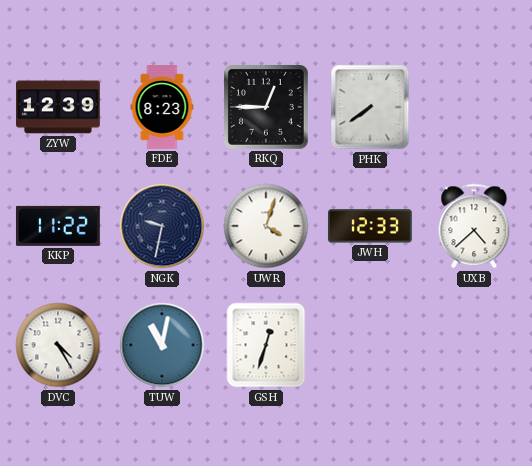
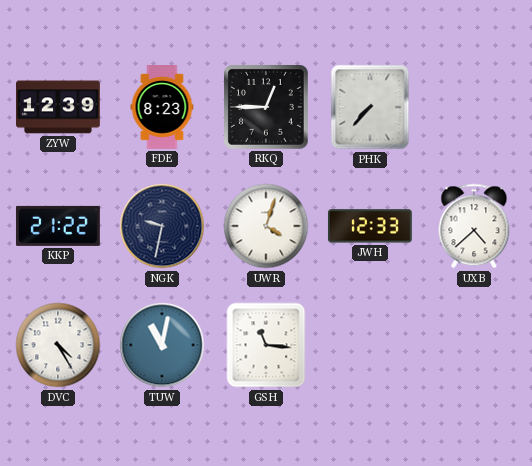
PHK: 7:39 -> 7:37
KKP: 11:22 -> 21:22
GSH: 12:33 -> 11:16
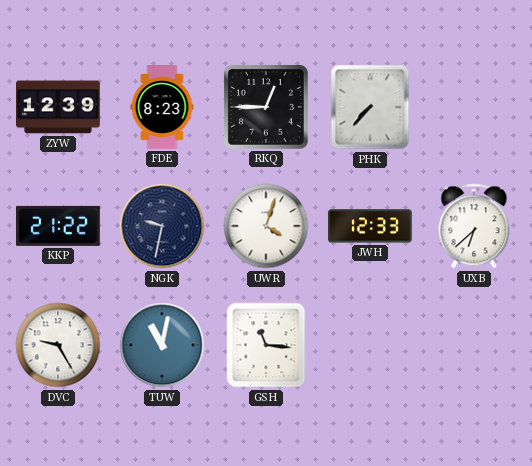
UXB: 4:38 -> 6:38
DVC: 4:25 -> 9:25
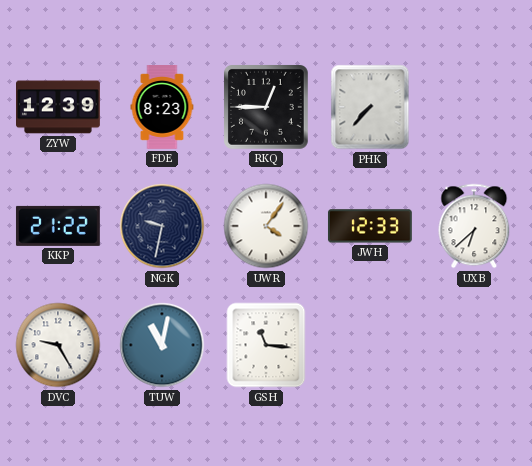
UWR: 4:03 -> 4:06
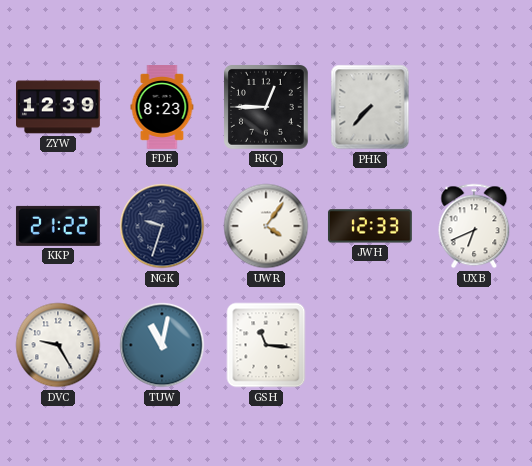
NGK: 9:32 -> 9:33
UXB: 6:38 -> 6:41
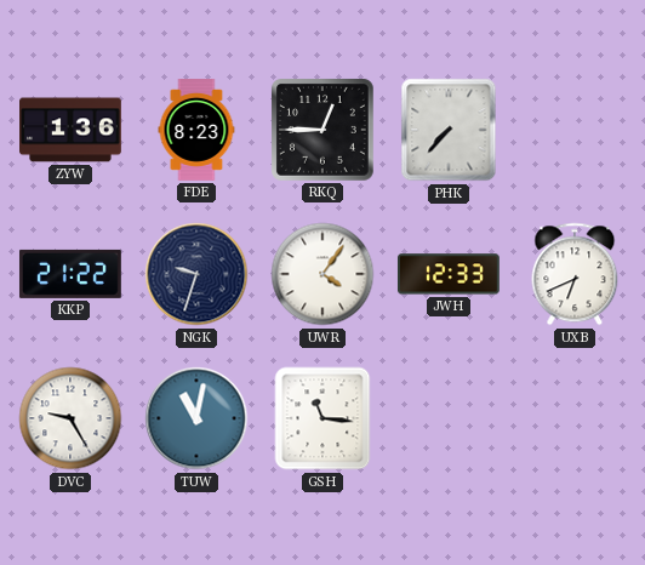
ZYW: 12:39 -> 1:36
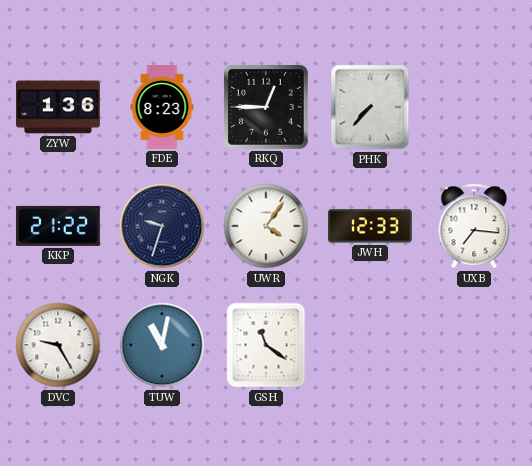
UXB: 6:41 -> 7:16
GSH: 11:16 -> 11:21
